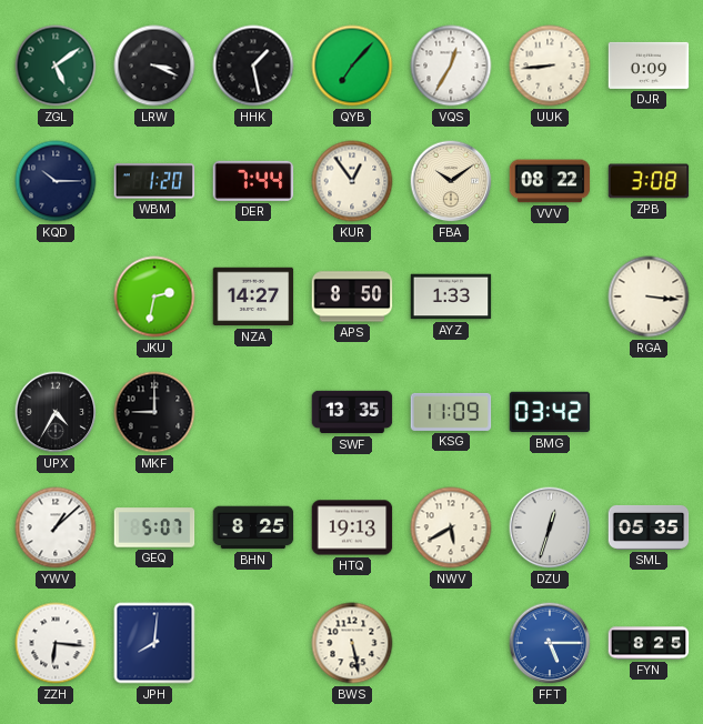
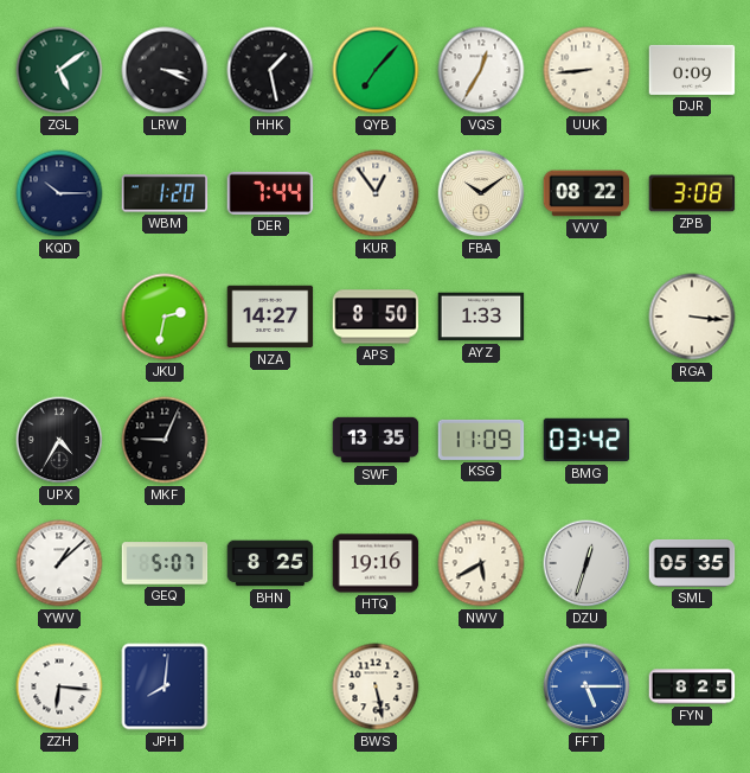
MKF: 9:00 -> 9:04
HTQ: 19:13 -> 19:16
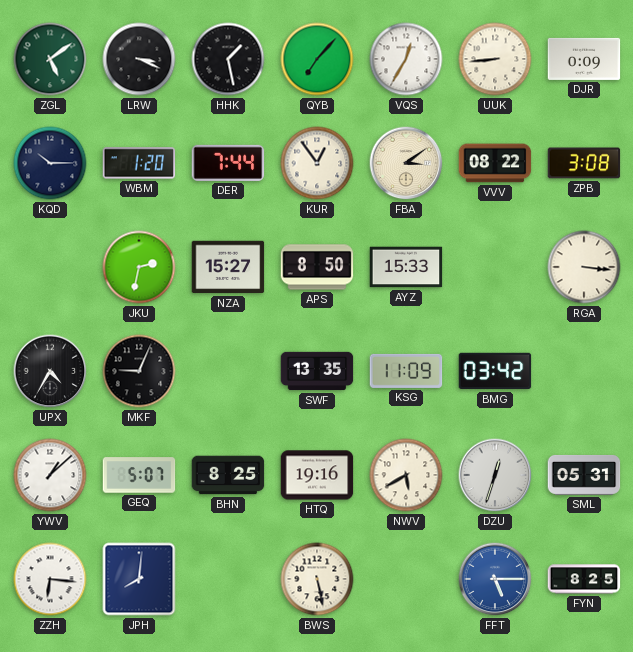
FBA: 10:09 -> 3:09
NZA: 14:27 -> 15:27
AYZ: 1:33 -> 15:33
SML: 05:35 -> 05:31
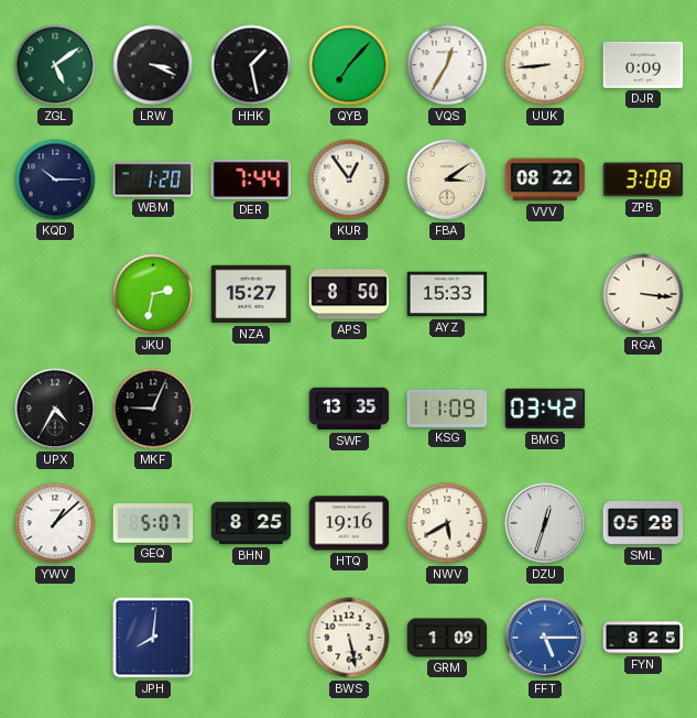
SML: 05:31 -> 05:28
ZZH: 6:16 -> none
GRM: none -> 1:09
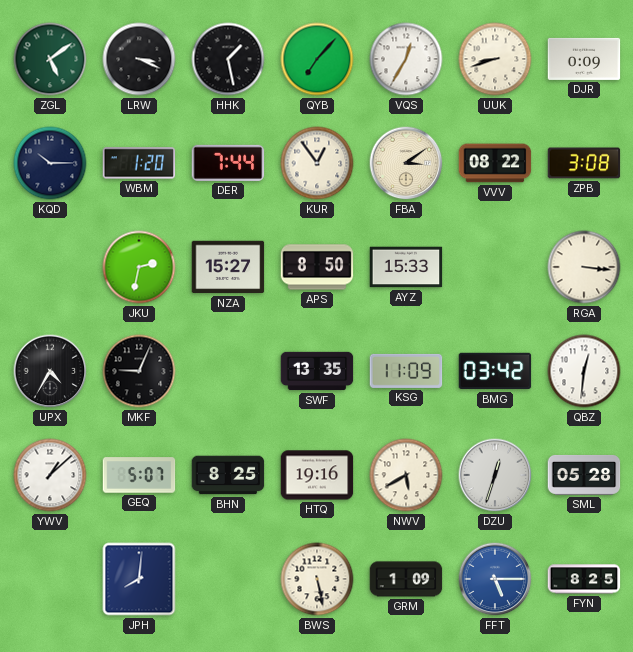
UUK: 8:44 -> 8:42
QBZ: none -> 12:31
